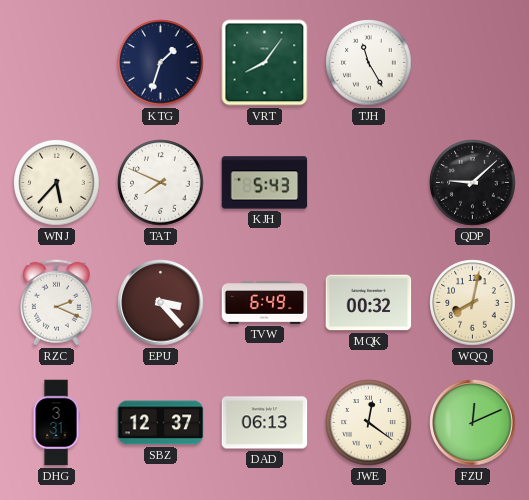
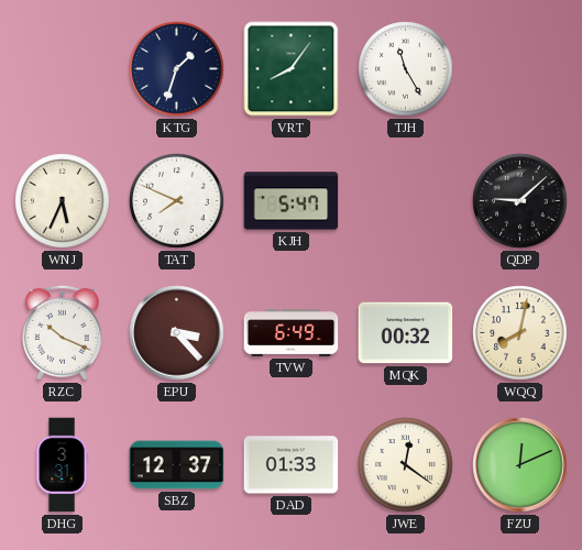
WNJ: 5:37 -> 5:34
KJH: 5:43 -> 5:47
RZC: 2:19 -> 10:19
DAD: 06:13 -> 01:33
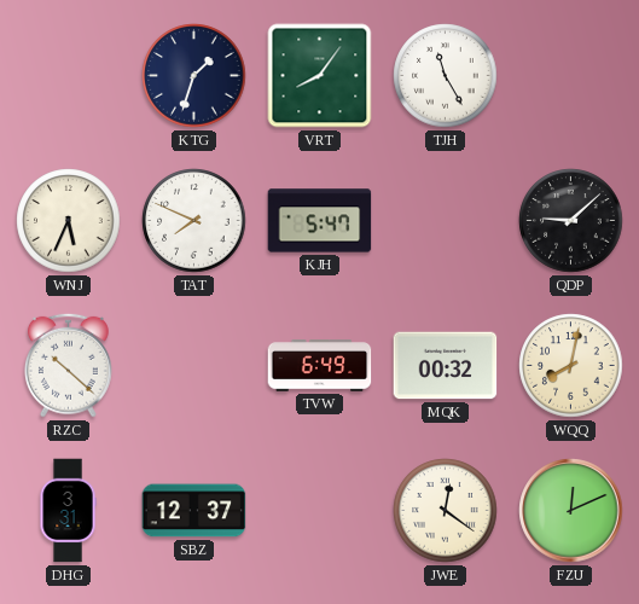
RZC: 10:19 -> 10:22
EPU: 3:23 -> none
DAD: 01:33 -> none
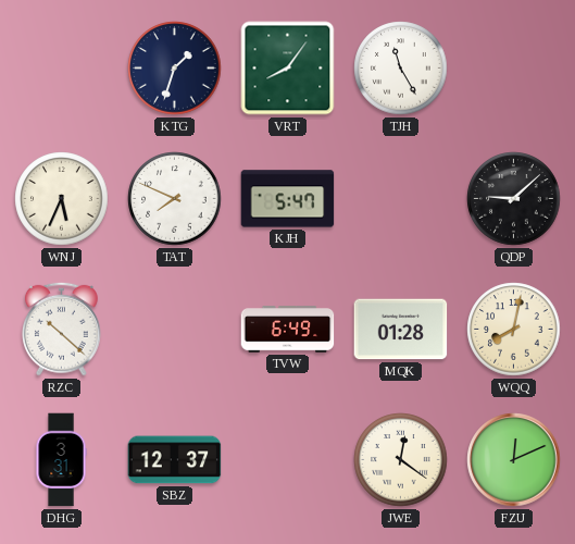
MQK: 00:32 -> 01:28
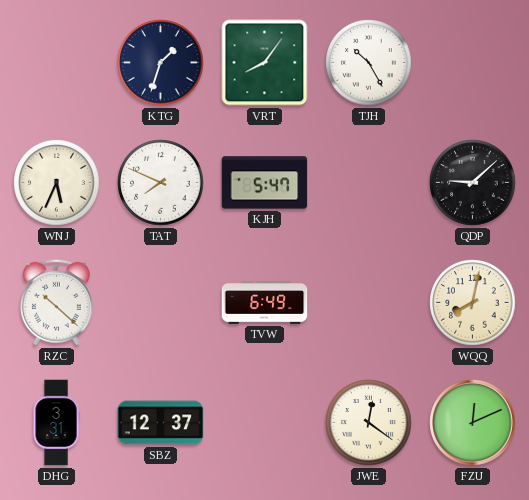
TJH: 11:25 -> 10:25
MQK: 01:28 -> none
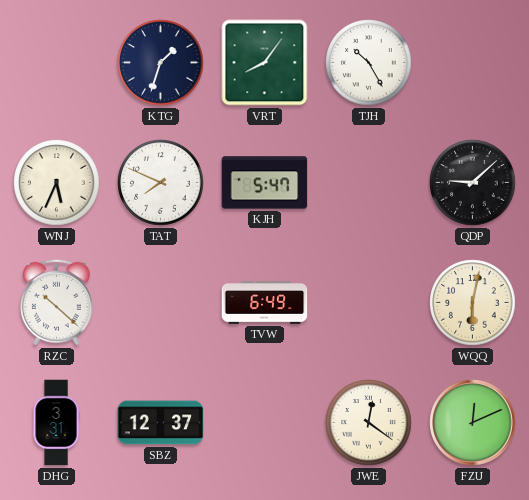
WQQ: 8:02 -> 6:02
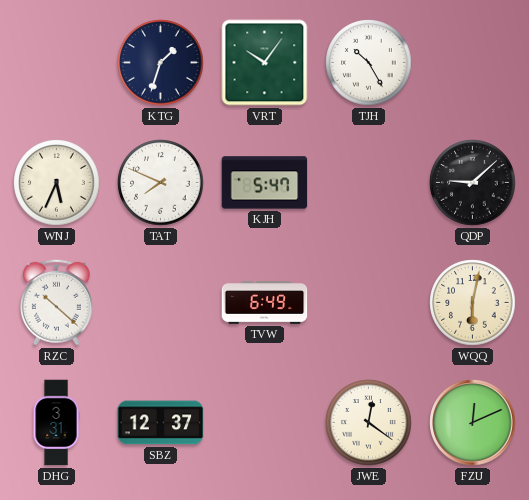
VRT: 8:06 -> 10:06
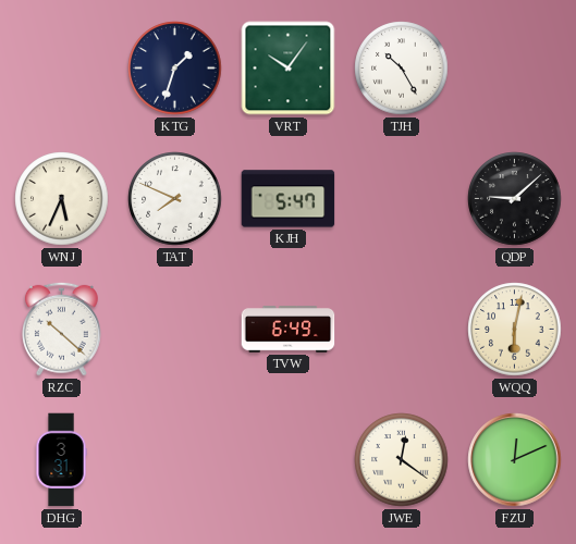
SBZ: 12:37 -> none
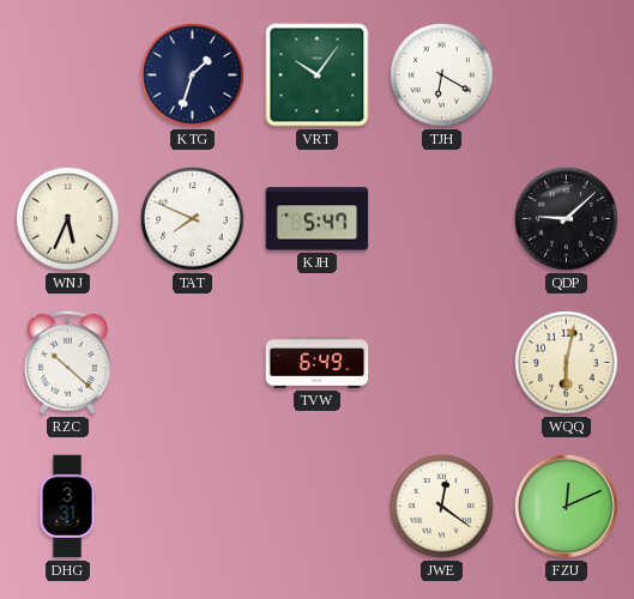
TJH: 10:25 -> 6:20
